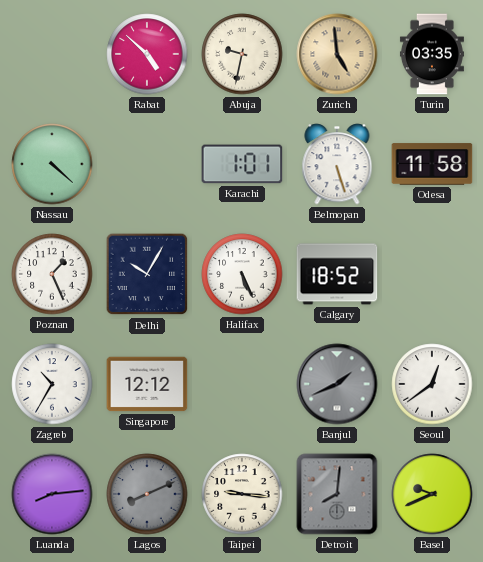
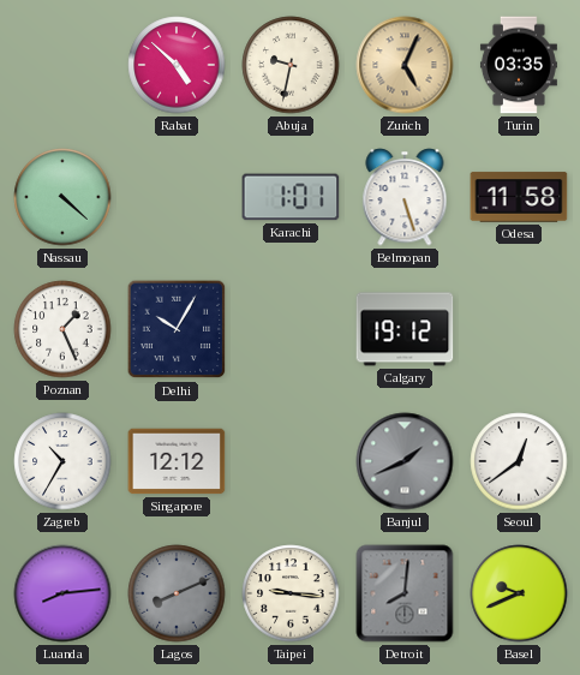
Zurich: 4:59 -> 5:04
Halifax: 5:26 -> none
Calgary: 18:52 -> 19:12
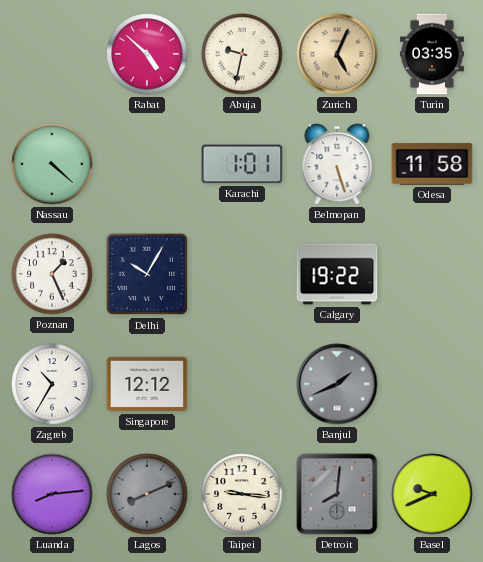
Calgary: 19:12 -> 19:22
Seoul: 12:39 -> none
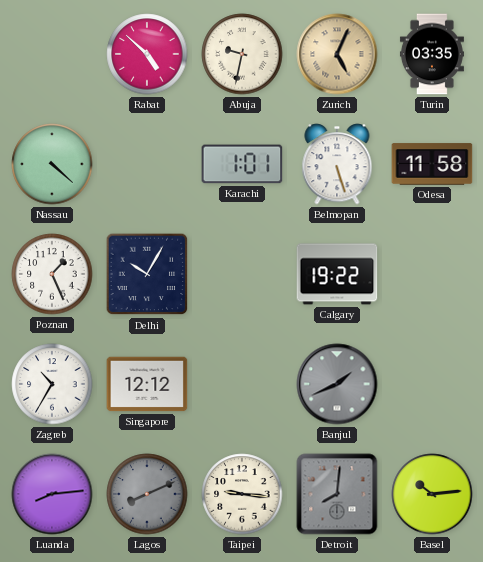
Basel: 9:41 -> 10:14
